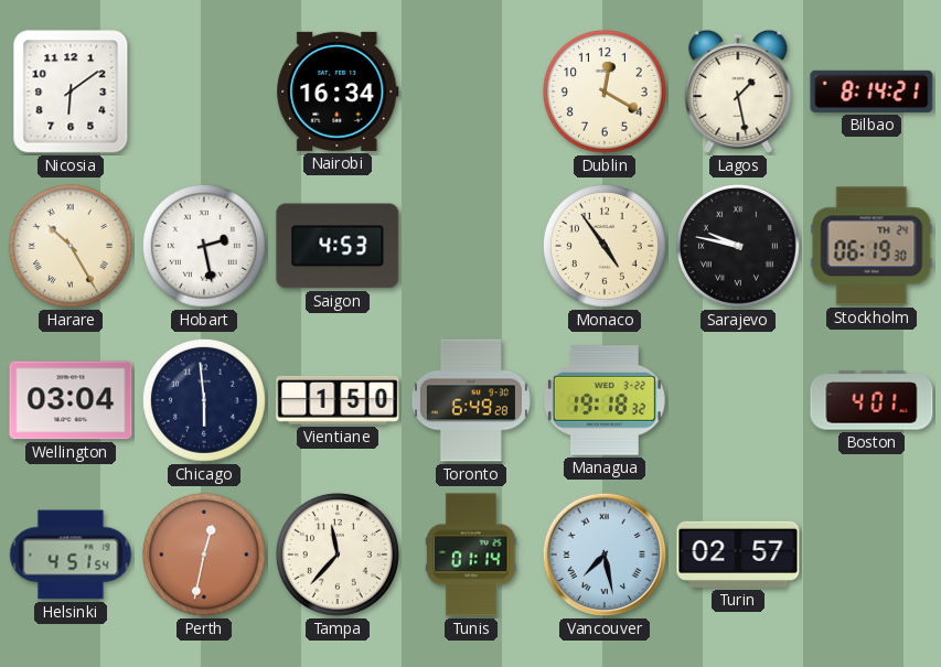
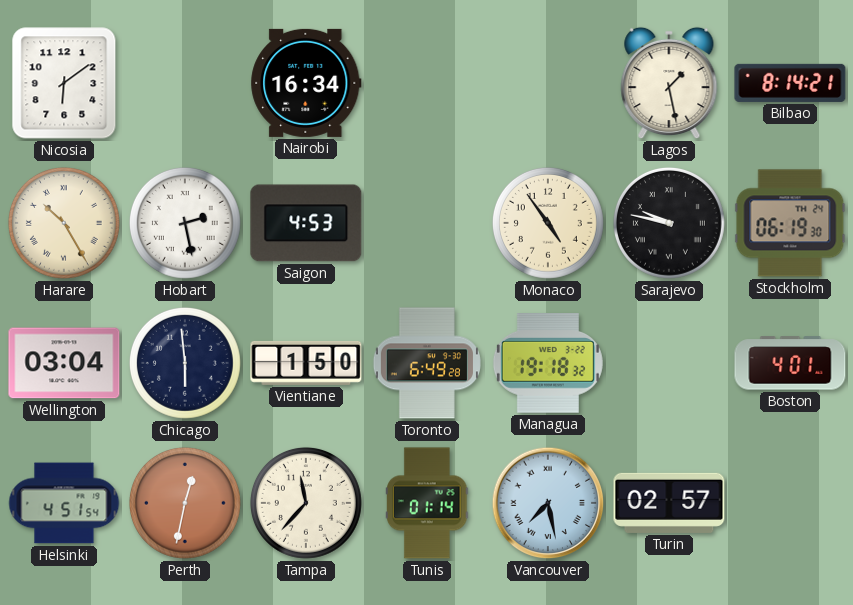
Dublin: 12:20 -> none
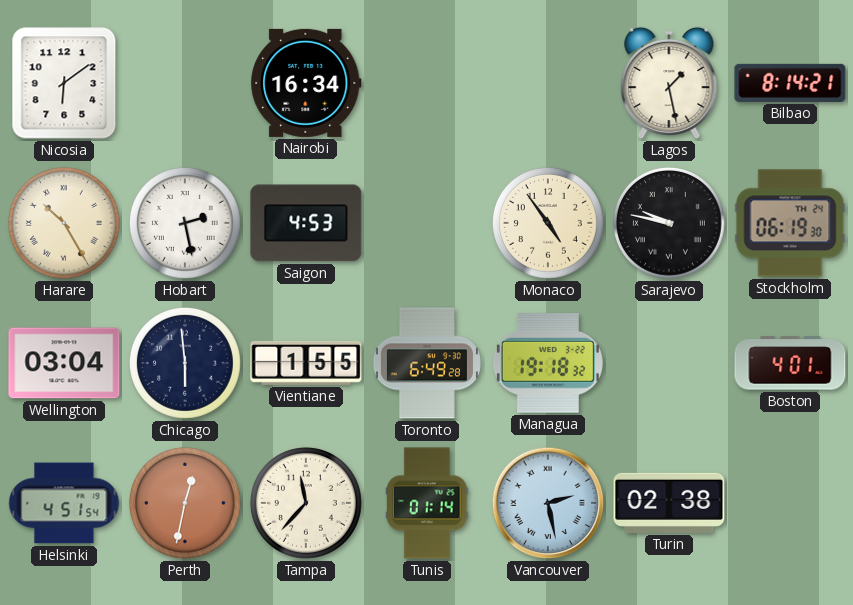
Vientiane: 1:50 -> 1:55
Vancouver: 7:28 -> 2:28
Turin: 02:57 -> 02:38
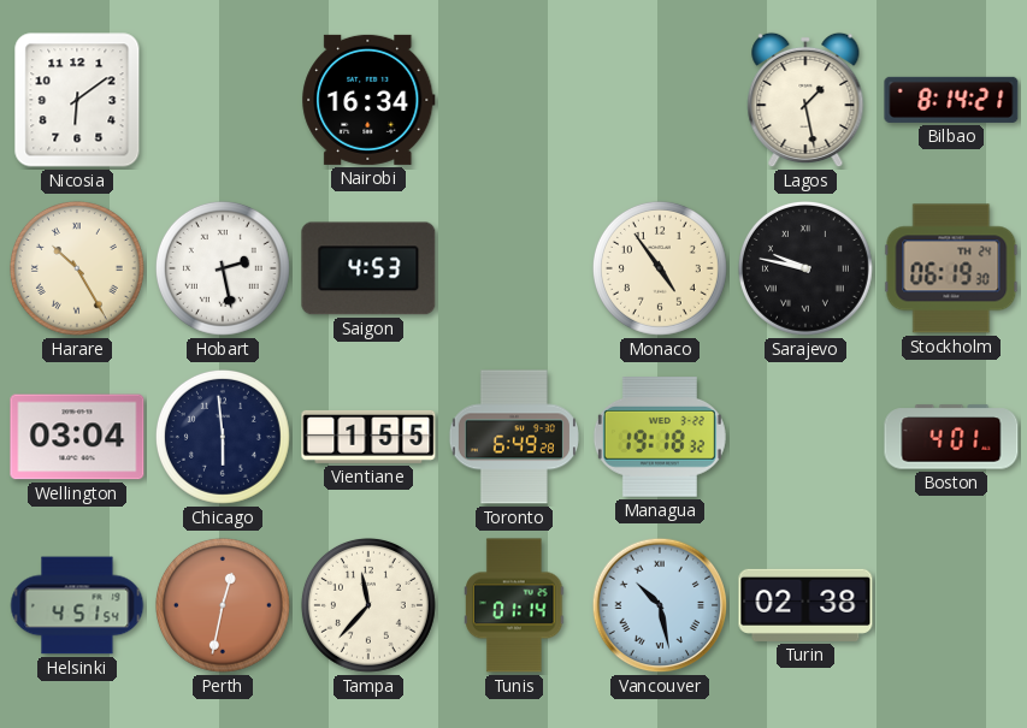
Vancouver: 2:28 -> 10:28
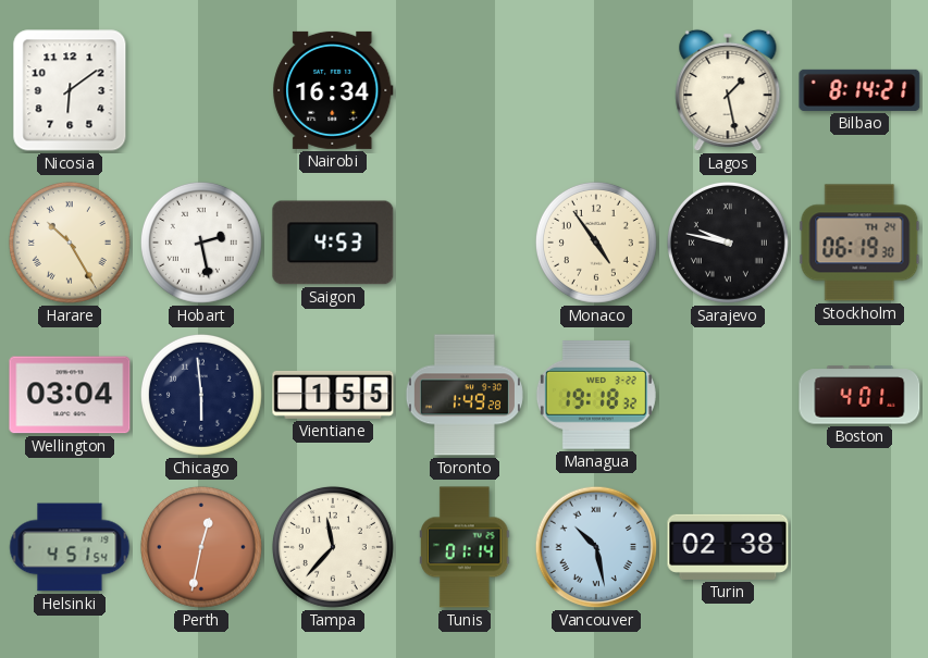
Toronto: 6:49 -> 1:49
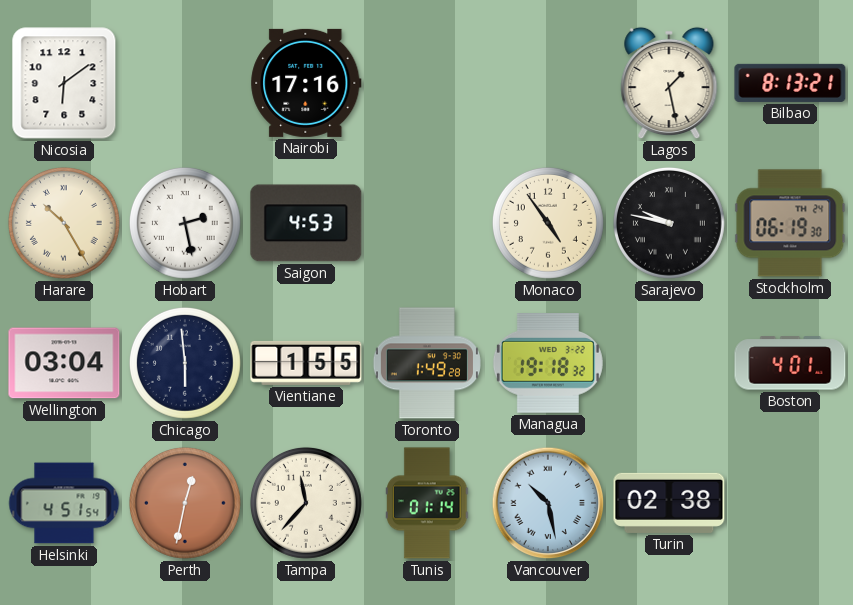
Nairobi: 16:34 -> 17:16
Bilbao: 8:14 -> 8:13
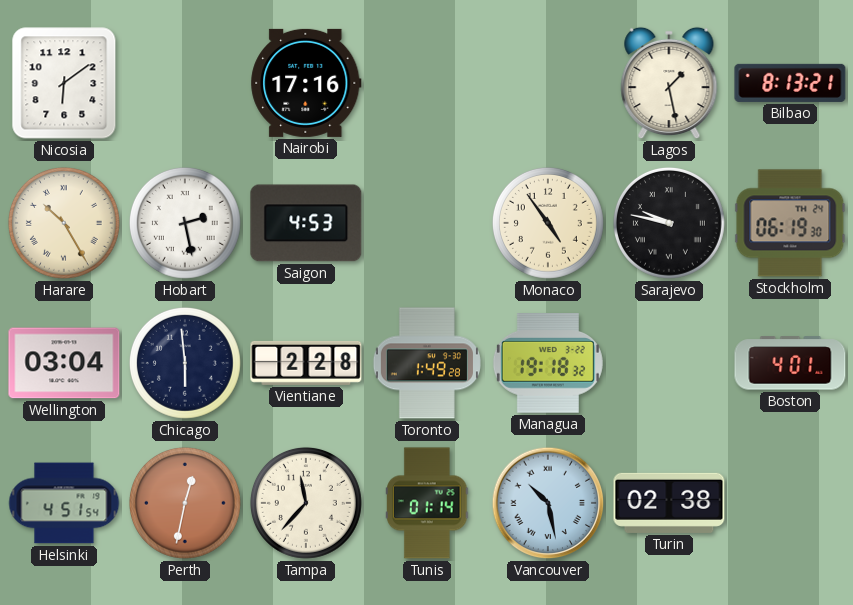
Vientiane: 1:55 -> 2:28
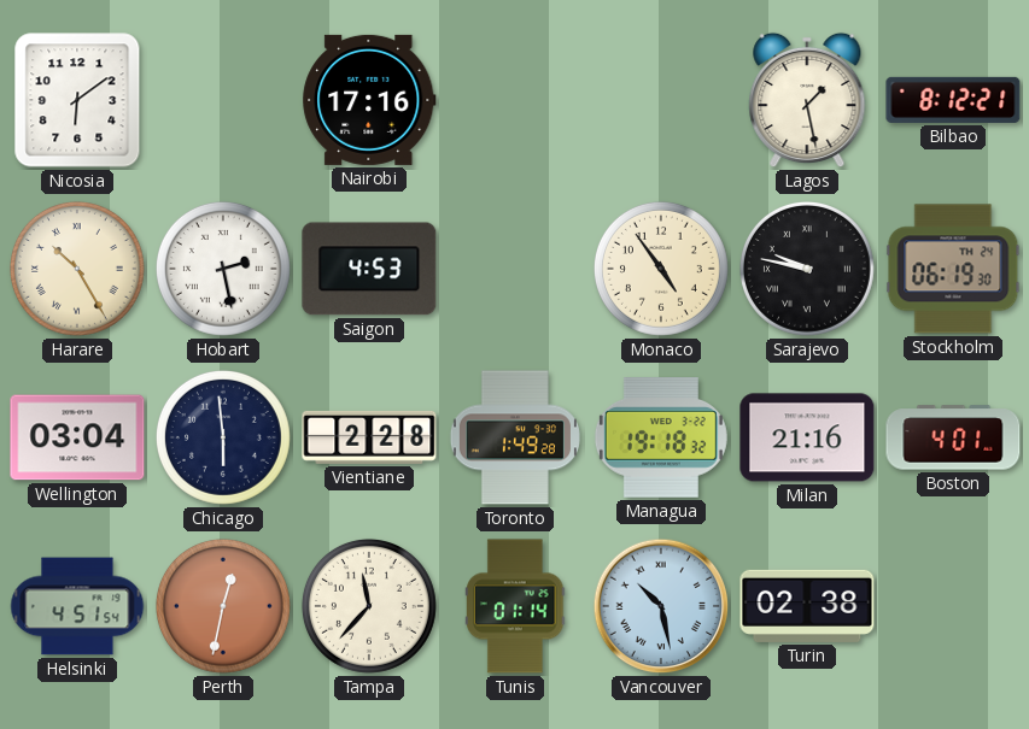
Bilbao: 8:13 -> 8:12
Milan: none -> 21:16
